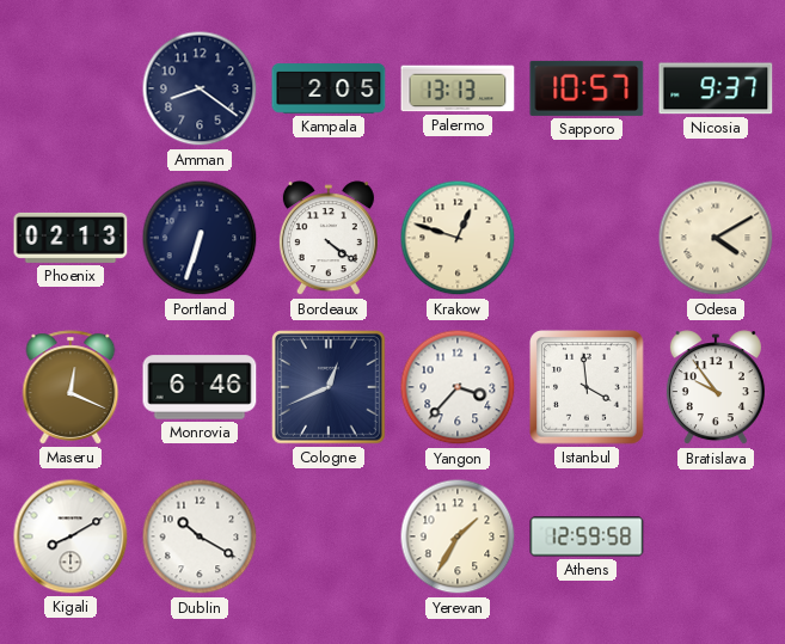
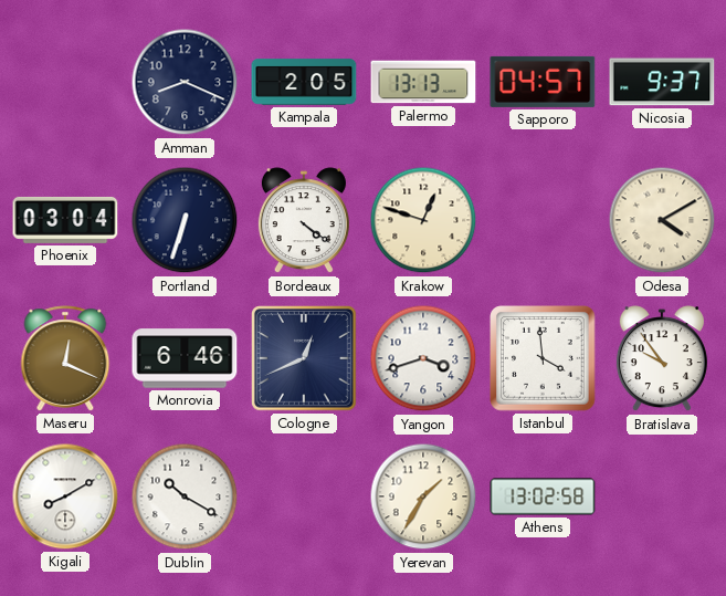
Amman: 8:21 -> 8:19
Sapporo: 10:57 -> 04:57
Phoenix: 02:13 -> 03:04
Yangon: 3:37 -> 3:42
Athens: 12:59 -> 13:02
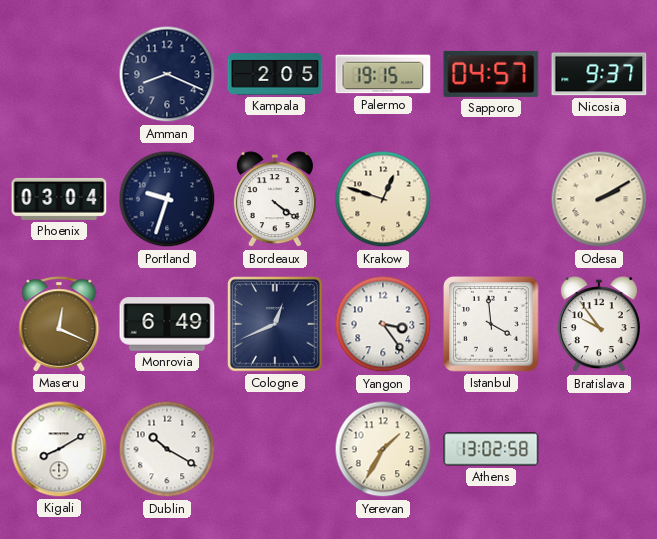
Palermo: 13:13 -> 19:15
Portland: 6:33 -> 9:33
Odesa: 4:10 -> 2:10
Monrovia: 6:46 -> 6:49
Yangon: 3:42 -> 3:24
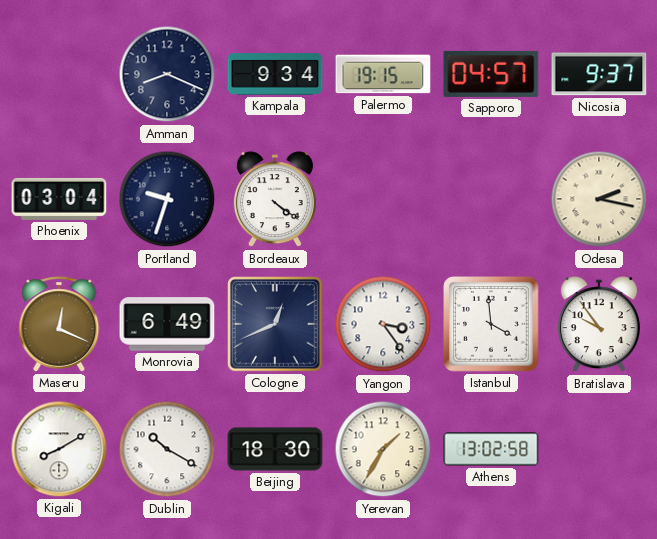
Kampala: 2:05 -> 9:34
Krakow: 12:48 -> none
Odesa: 2:10 -> 2:17
Beijing: none -> 18:30
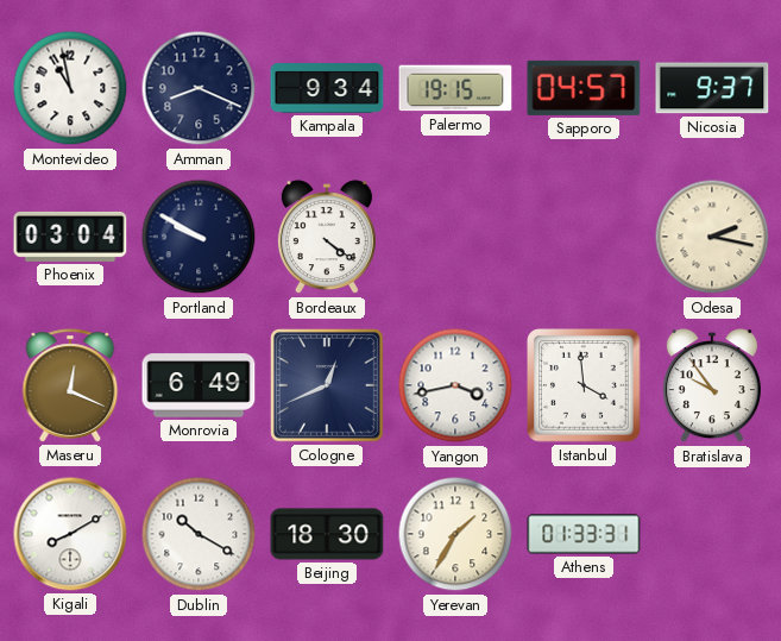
Montevideo: none -> 10:58
Portland: 9:33 -> 9:50
Yangon: 3:24 -> 3:43
Athens: 13:02 -> 01:33
